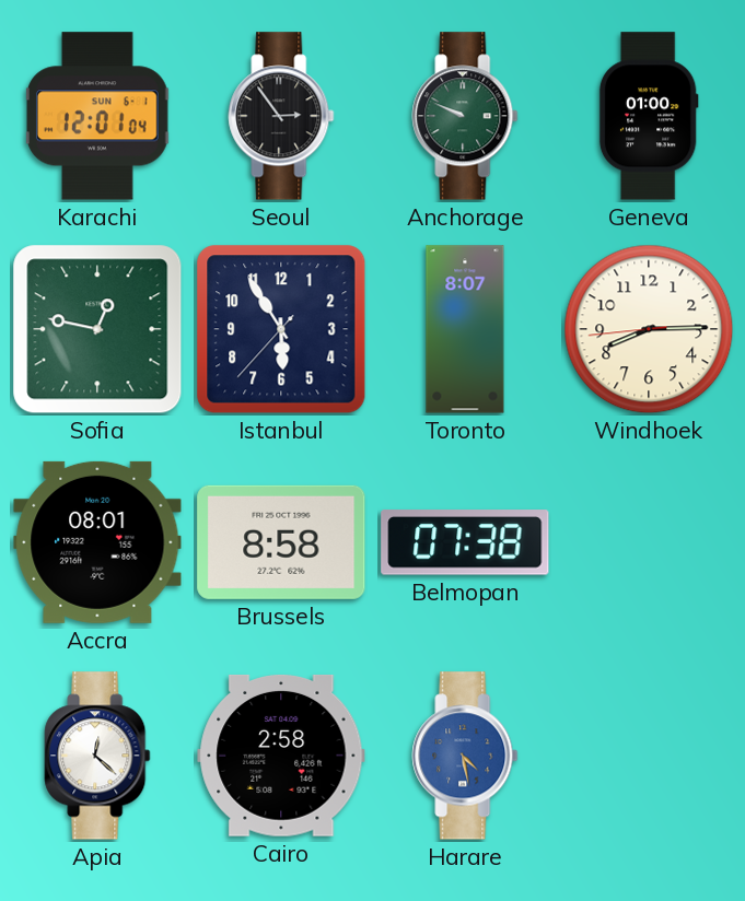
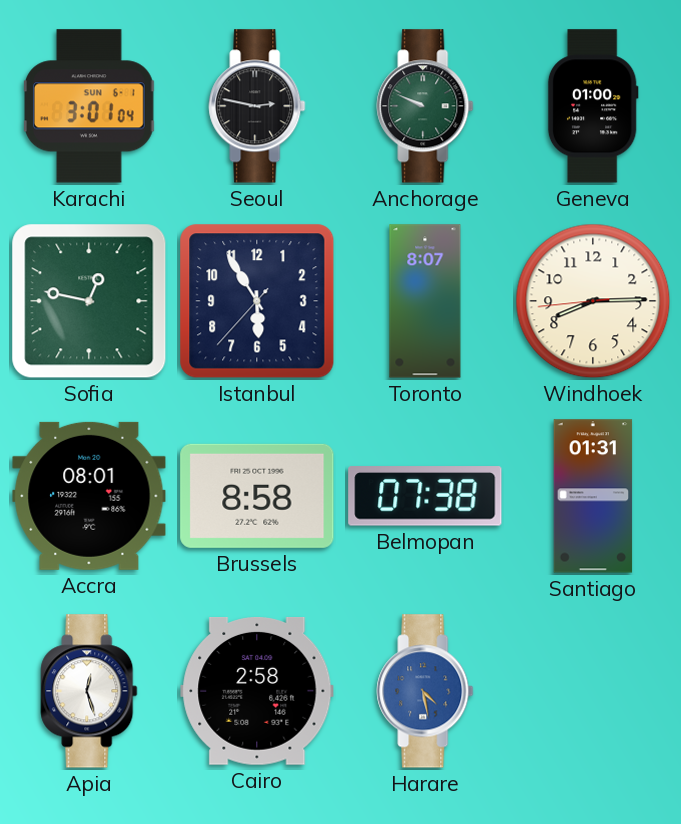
Karachi: 12:01 -> 3:01
Seoul: 2:54 -> 2:47
Santiago: none -> 01:31
Apia: 12:22 -> 12:27
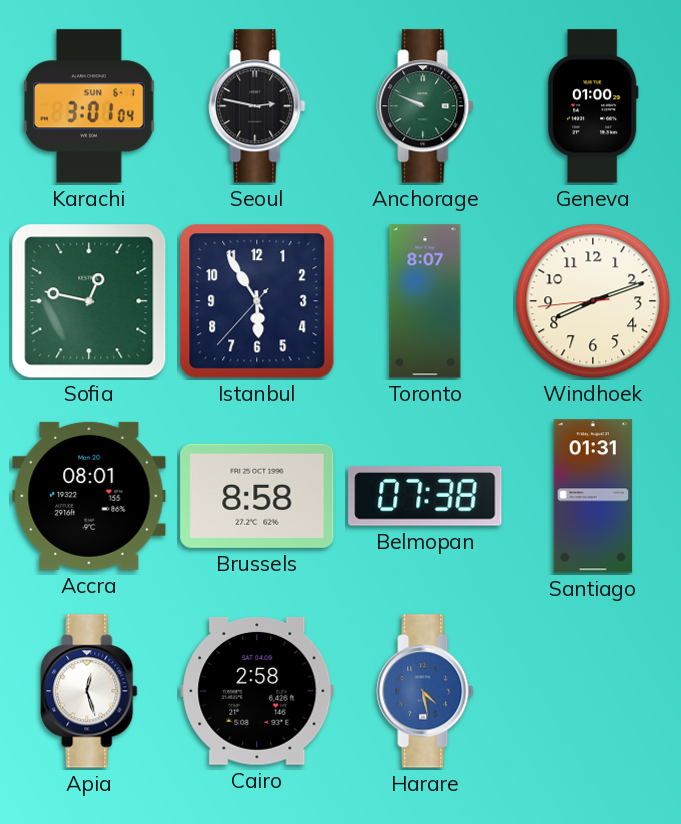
Windhoek: 8:14 -> 8:11
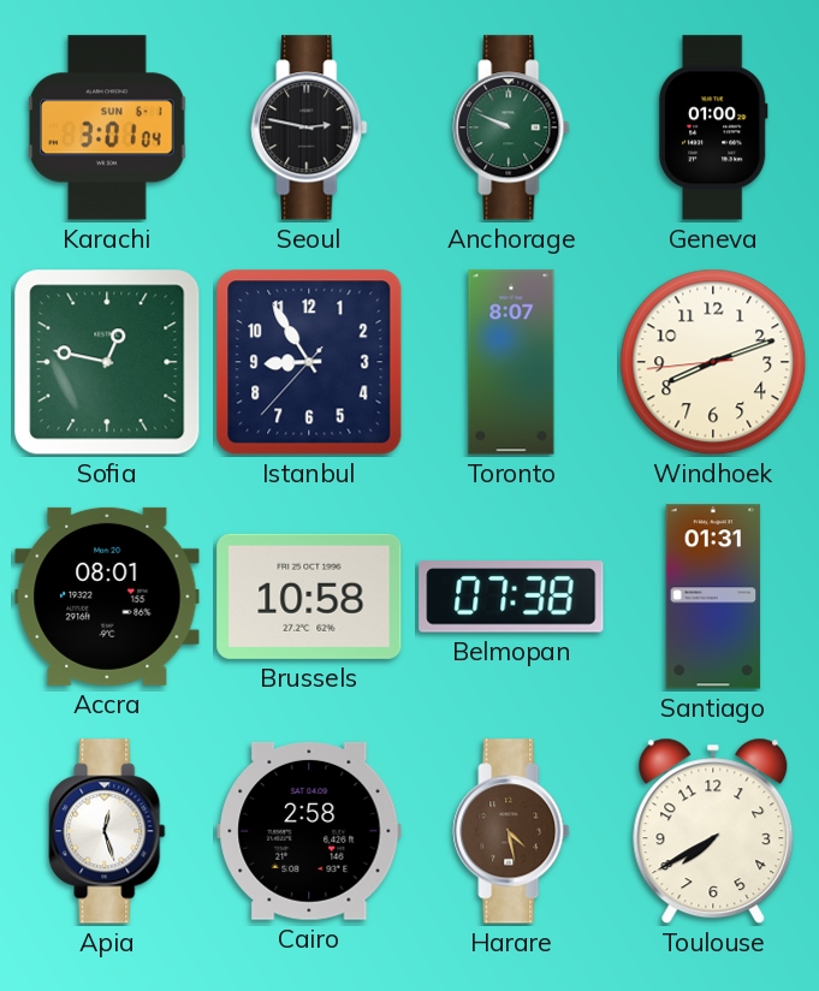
Istanbul: 5:54 -> 8:54
Brussels: 8:58 -> 10:58
Harare dial: blue -> brown
Toulouse: none -> 7:40
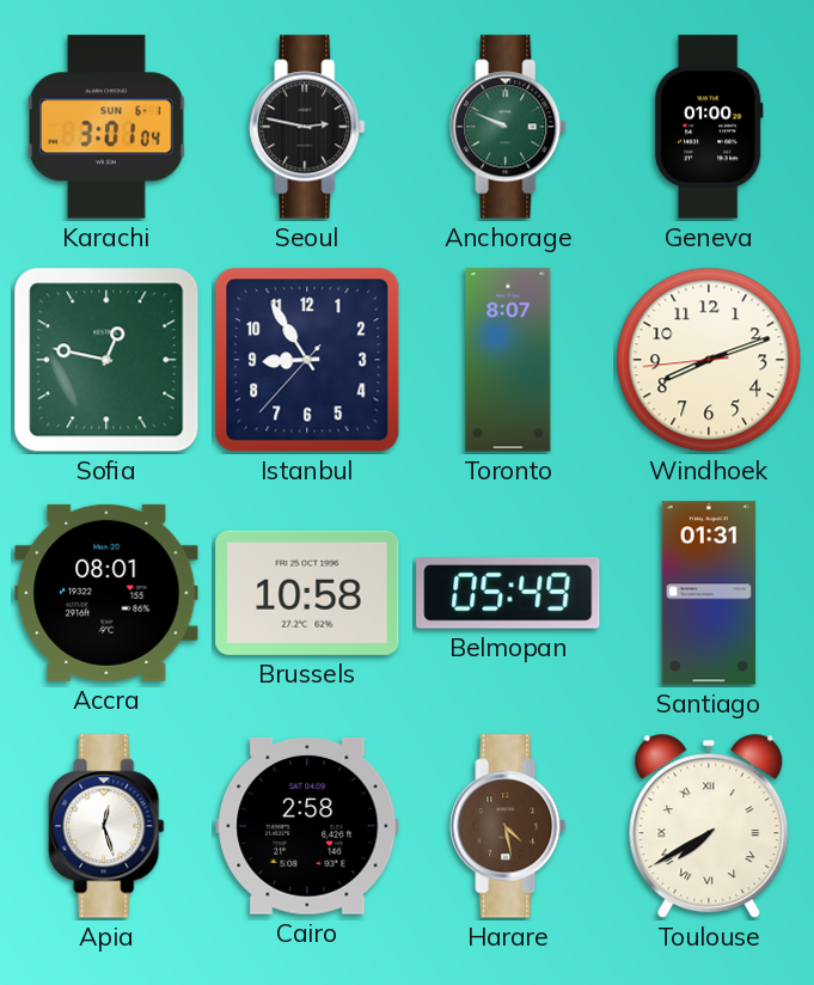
Belmopan: 07:38 -> 05:49
Toulouse numerals: Arabic -> Roman
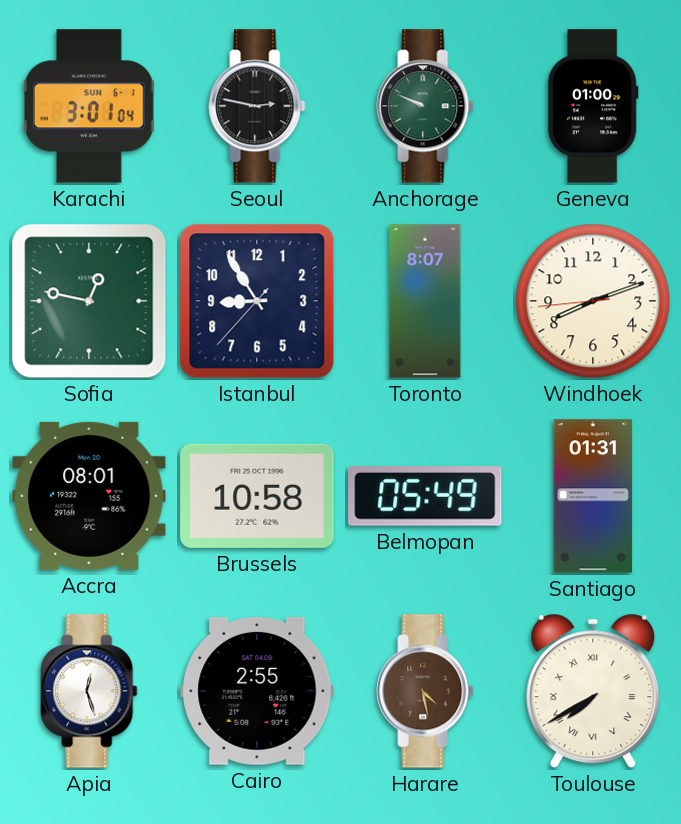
Cairo: 2:58 -> 2:55
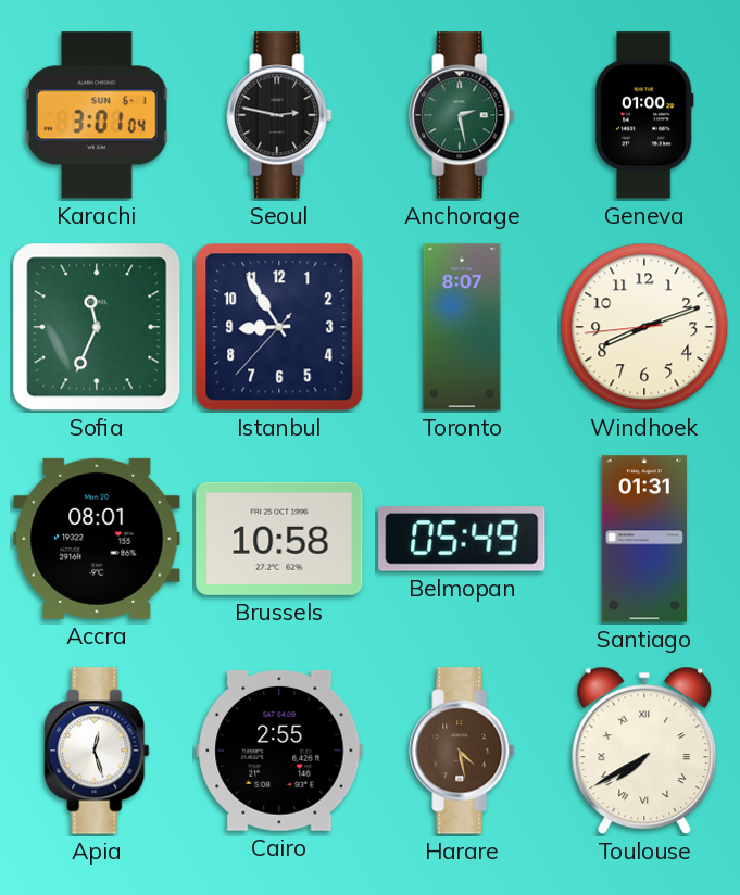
Anchorage: 9:49 -> 2:28
Sofia: 12:47 -> 11:34
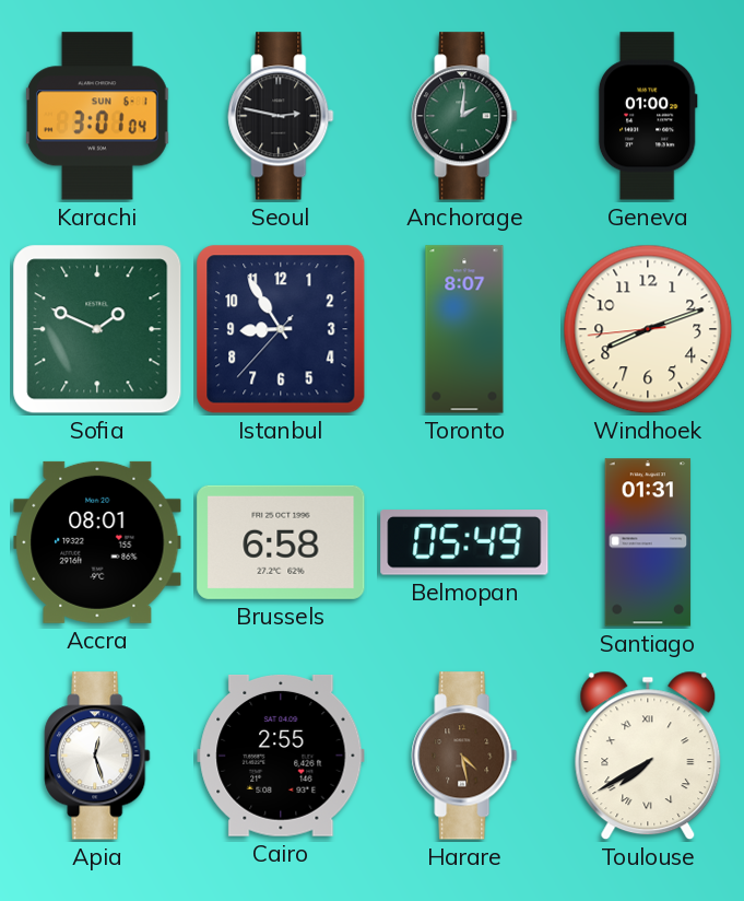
Anchorage: 2:28 -> 2:01
Sofia: 11:34 -> 1:49
Brussels: 10:58 -> 6:58
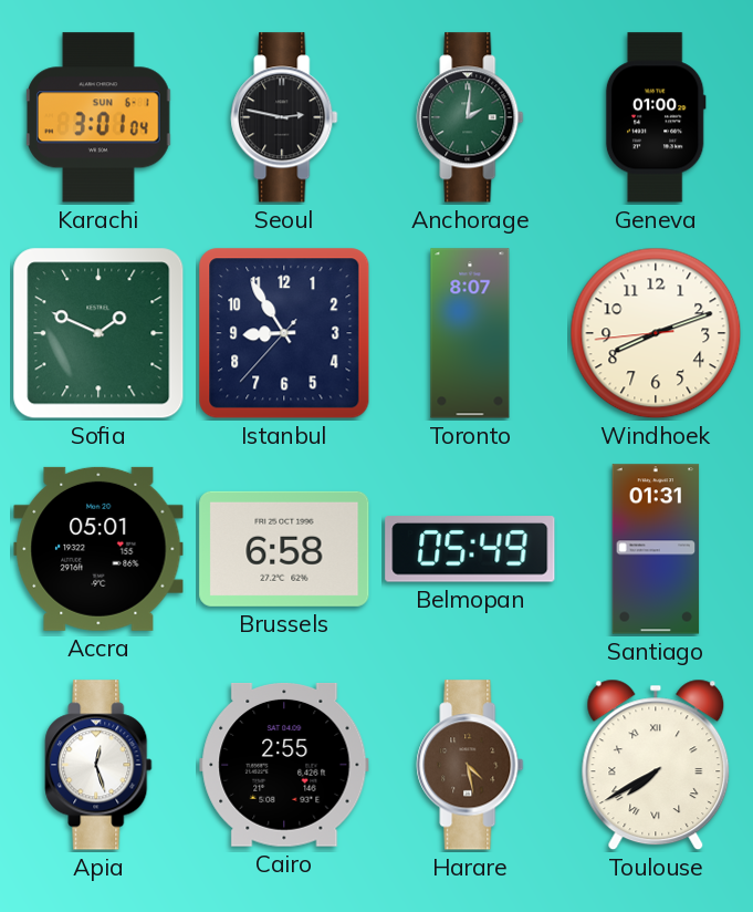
Accra: 08:01 -> 05:01
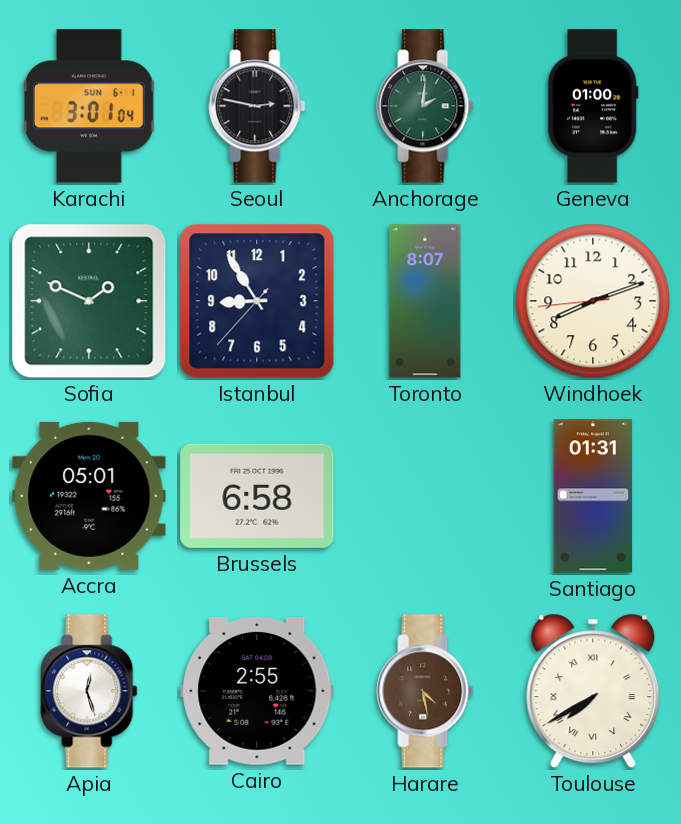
Belmopan: 05:49 -> none
